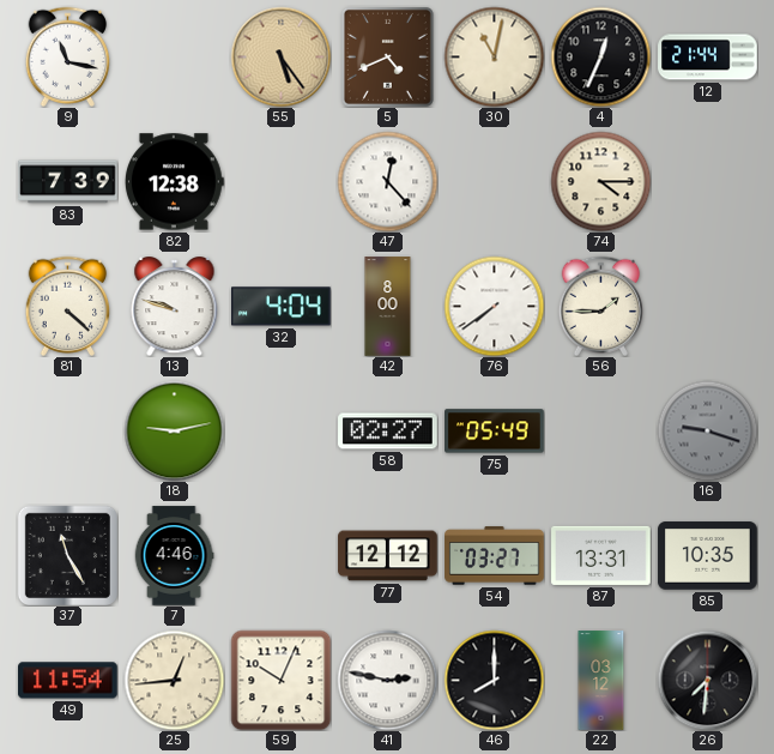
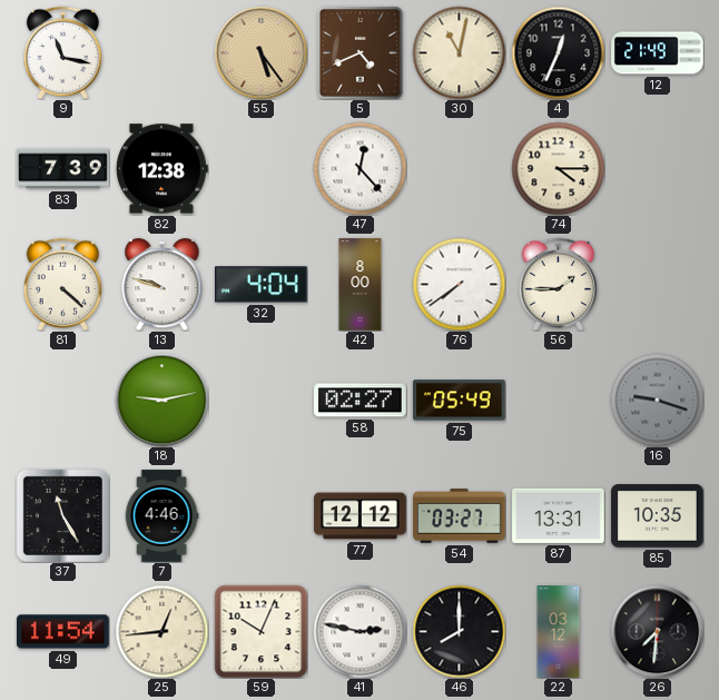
12: 21:44 -> 21:49
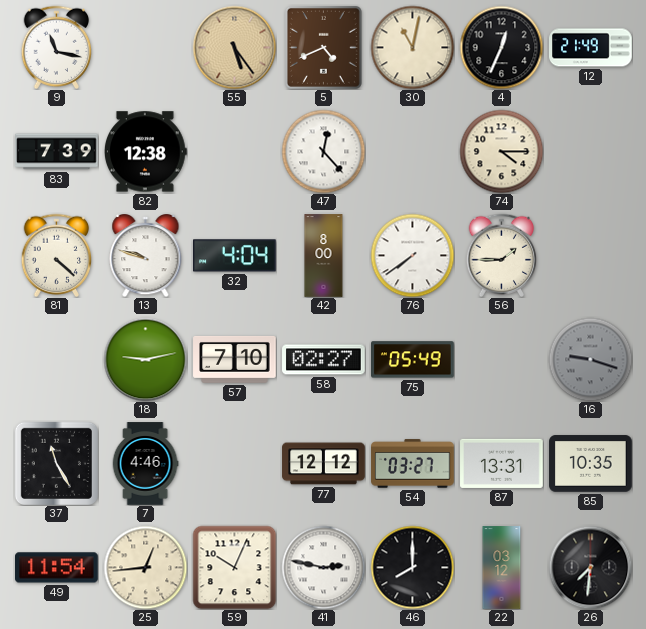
57: none -> 7:10
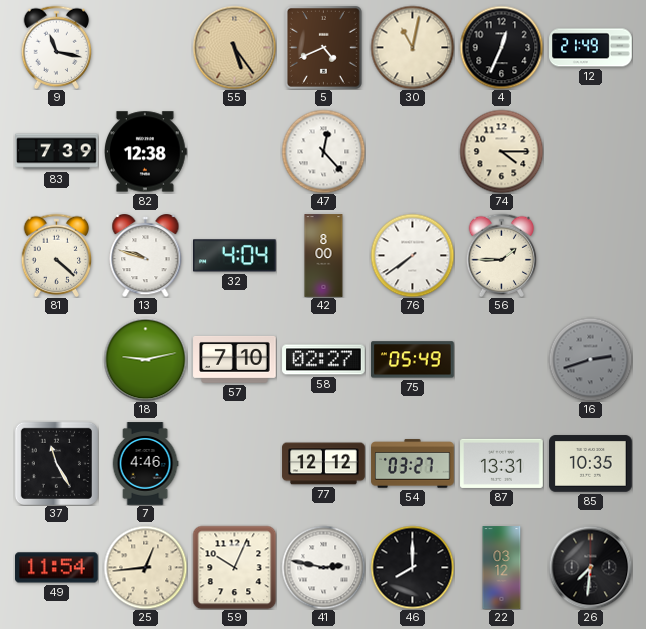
16: 9:18 -> 2:42
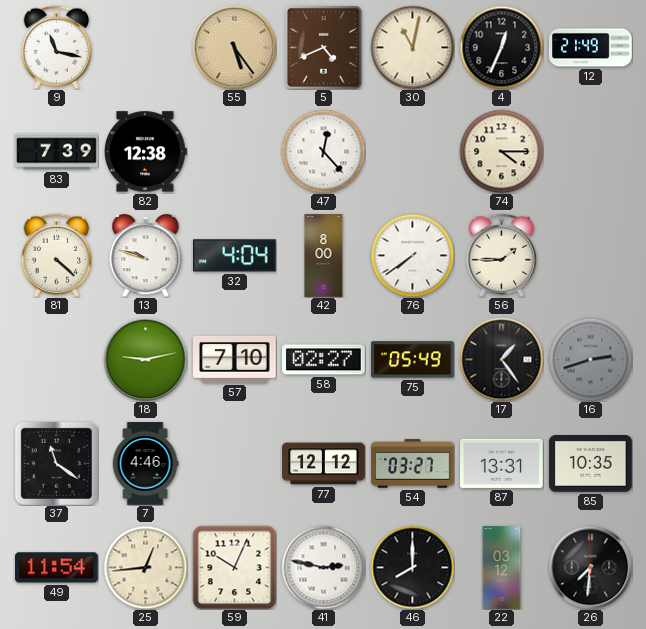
17: none -> 1:24
37: 11:25 -> 11:21
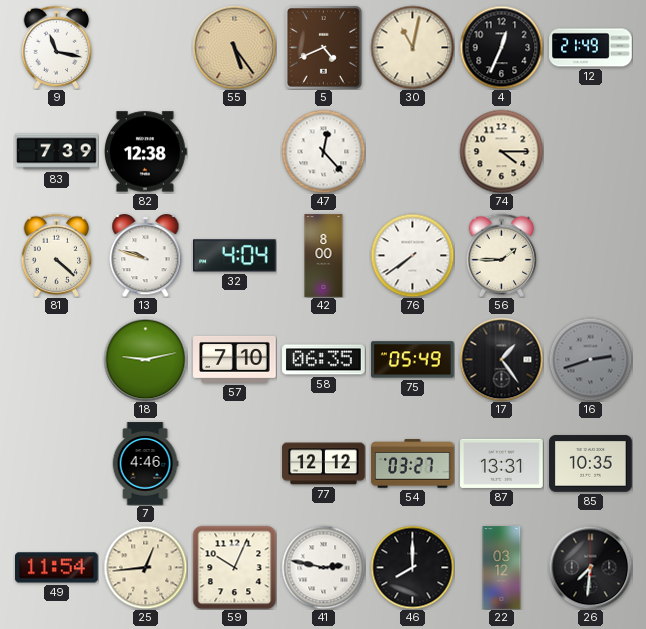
58: 02:27 -> 06:35
37: 11:21 -> none
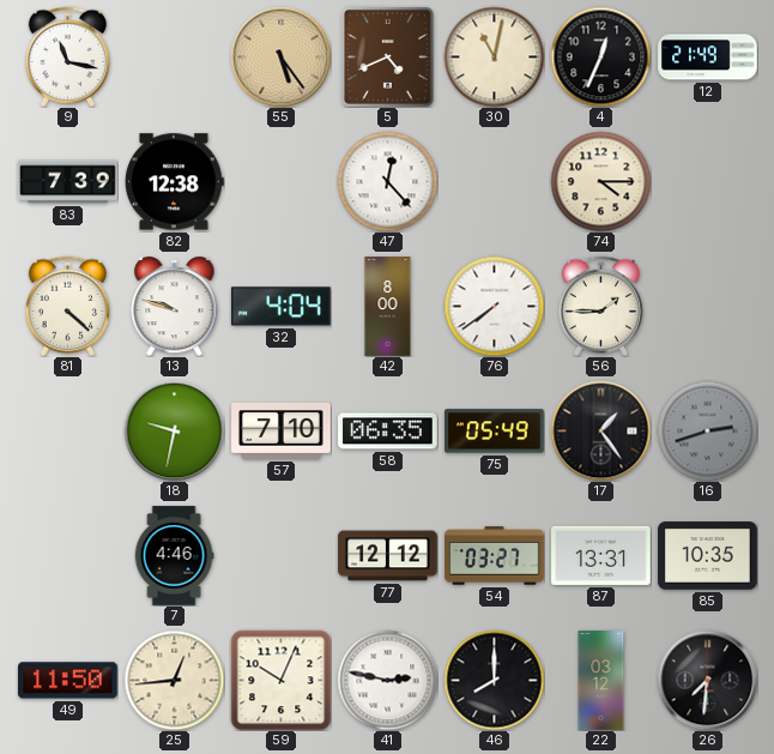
18: 9:13 -> 9:32
49: 11:54 -> 11:50
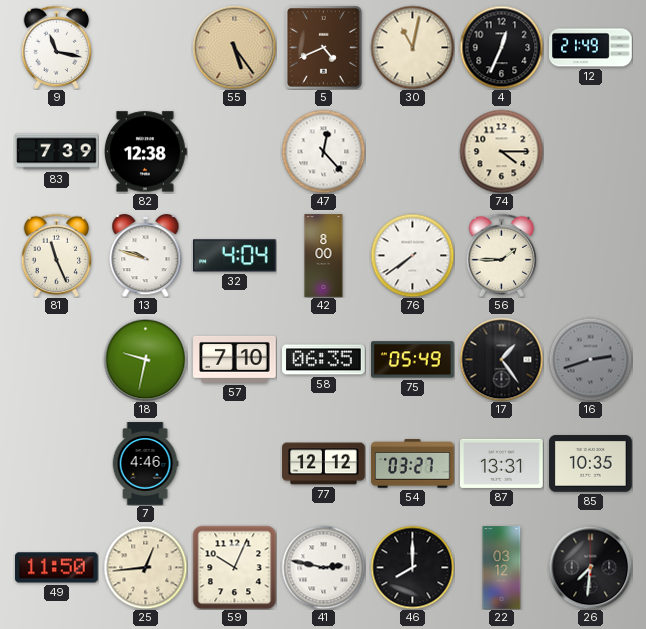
81: 4:22 -> 11:26
